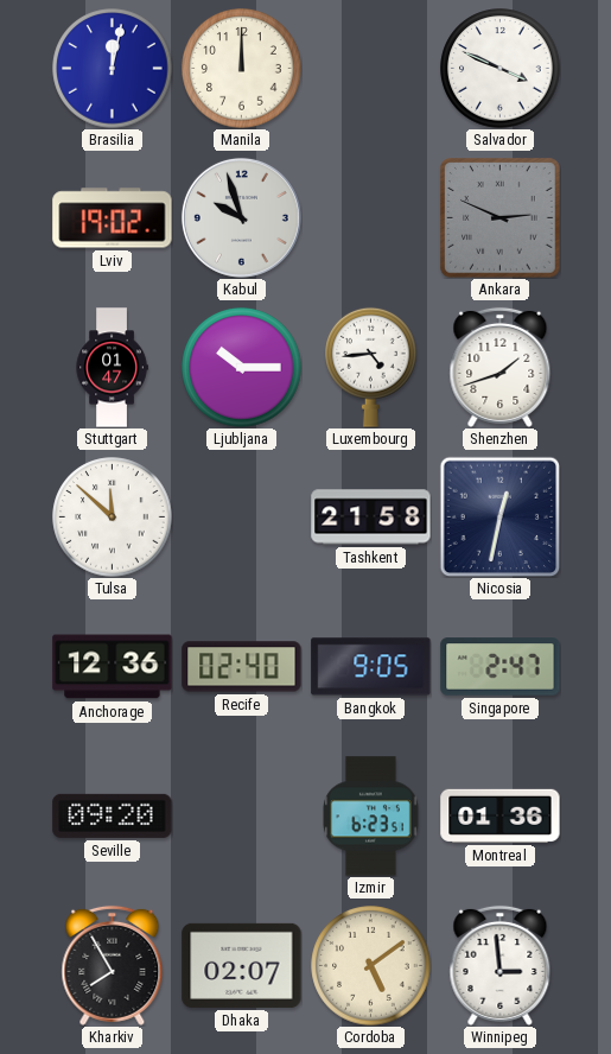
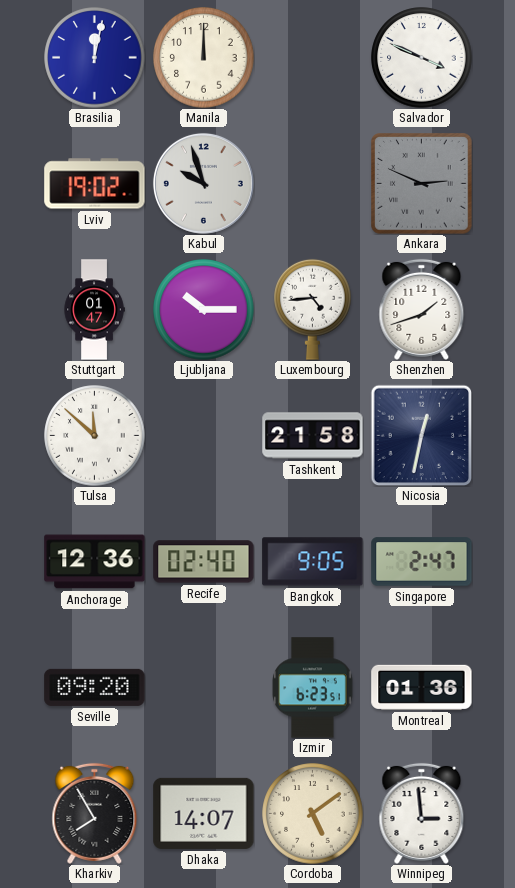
Dhaka: 02:07 -> 14:07
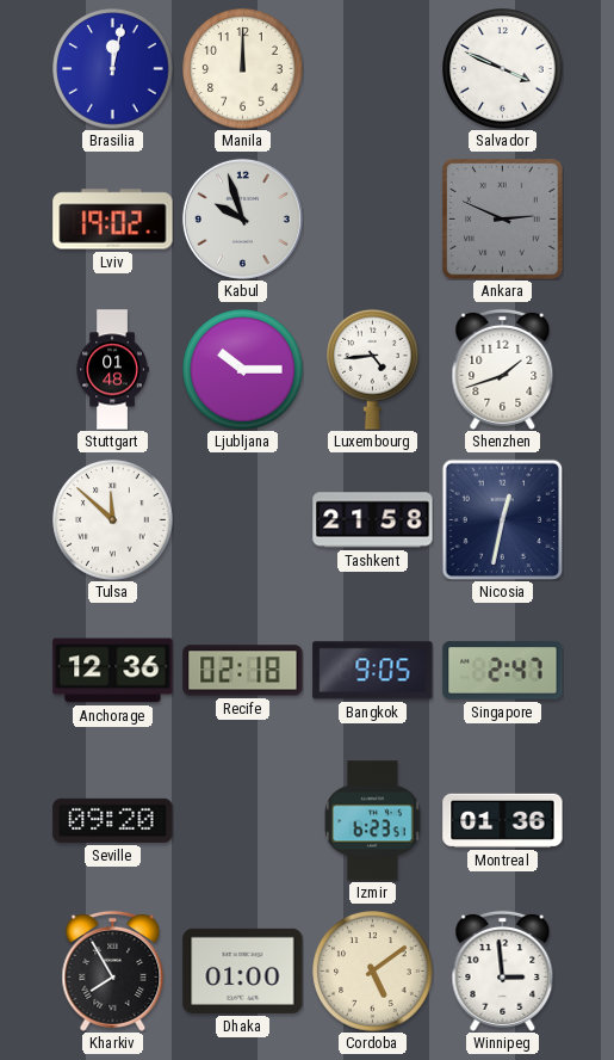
Stuttgart: 01:47 -> 01:48
Recife: 02:40 -> 02:18
Dhaka: 14:07 -> 01:00
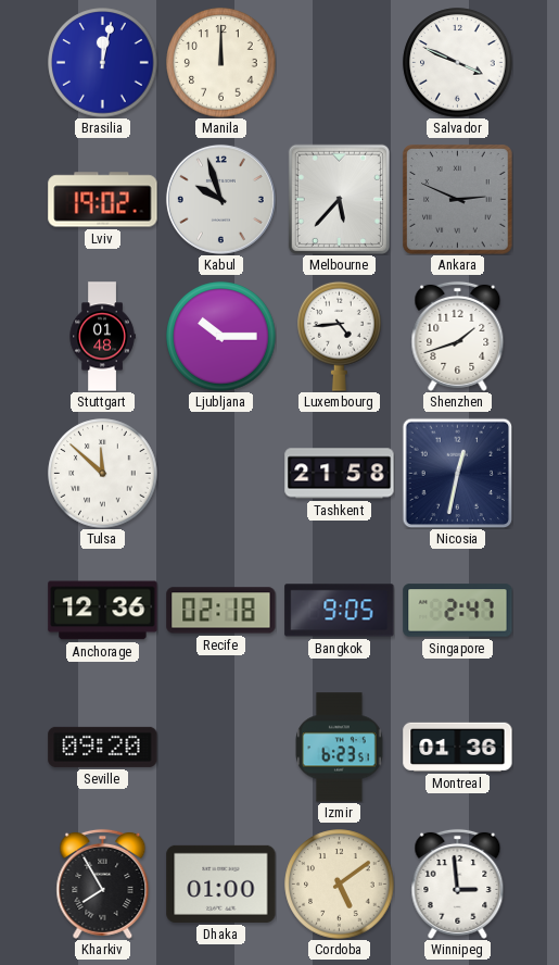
Melbourne: none -> 5:37
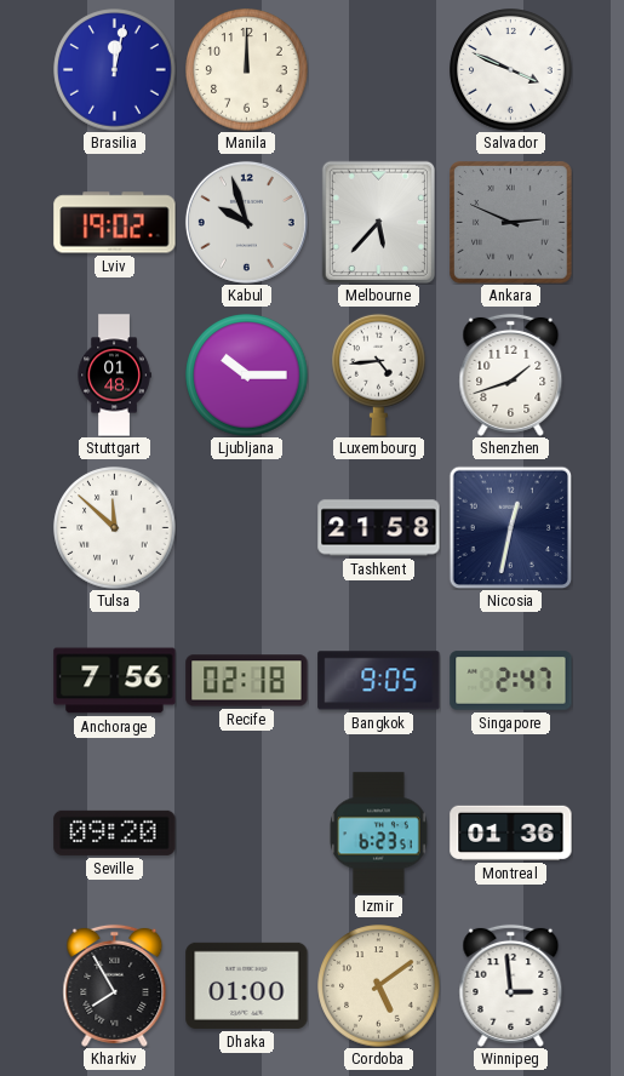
Anchorage: 12:36 -> 7:56
